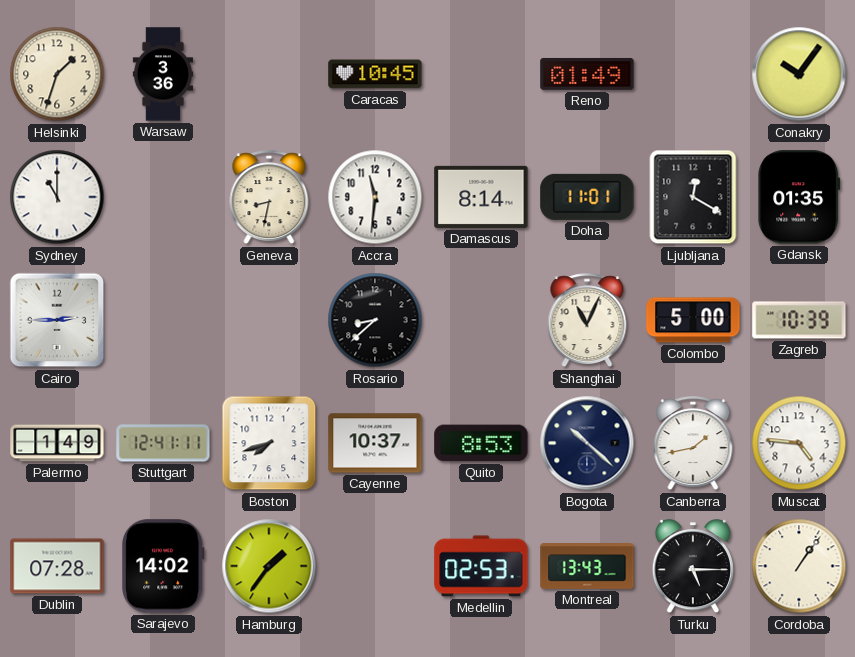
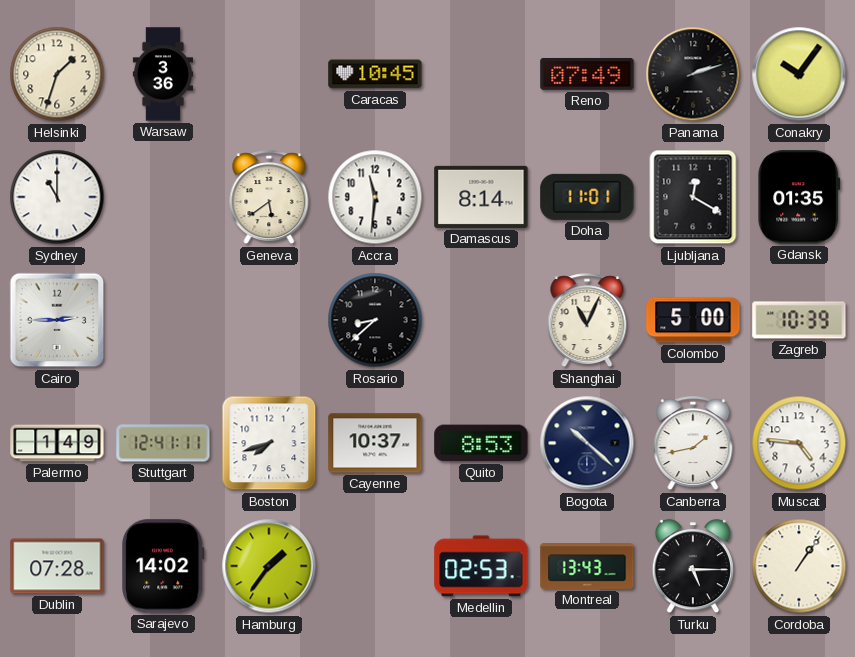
Reno: 01:49 -> 07:49
Panama: none -> 2:12
Geneva: 8:32 -> 5:39
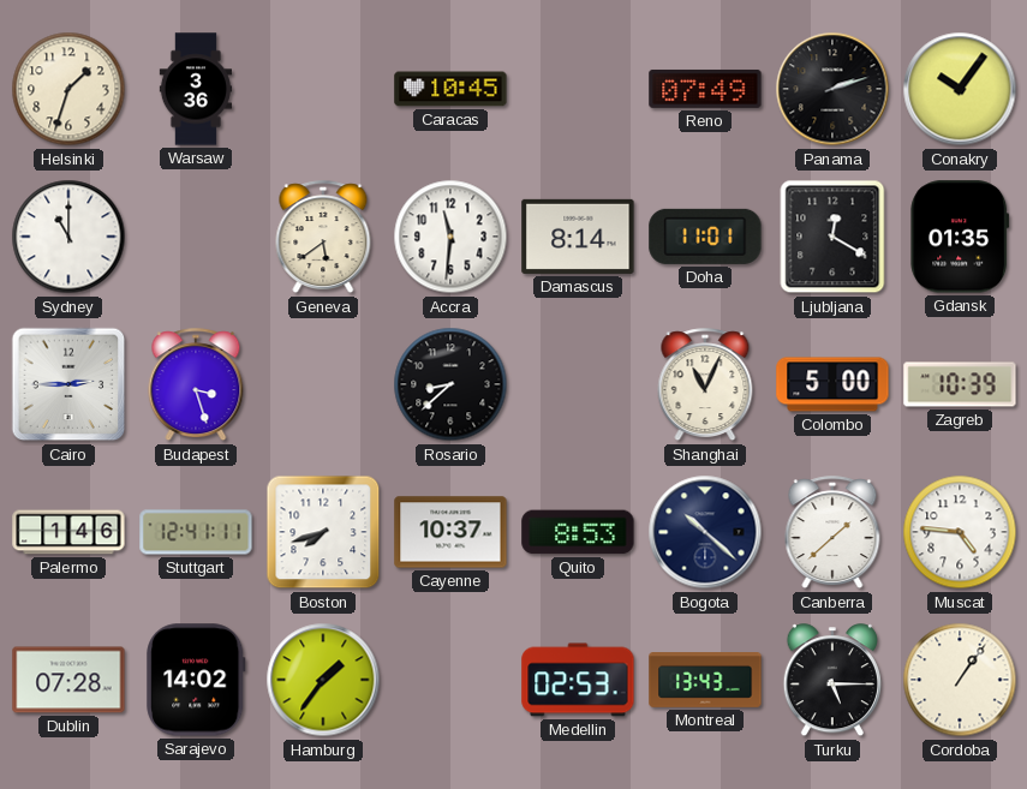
Budapest: none -> 3:27
Palermo: 1:49 -> 1:46
Canberra: 1:43 -> 1:38
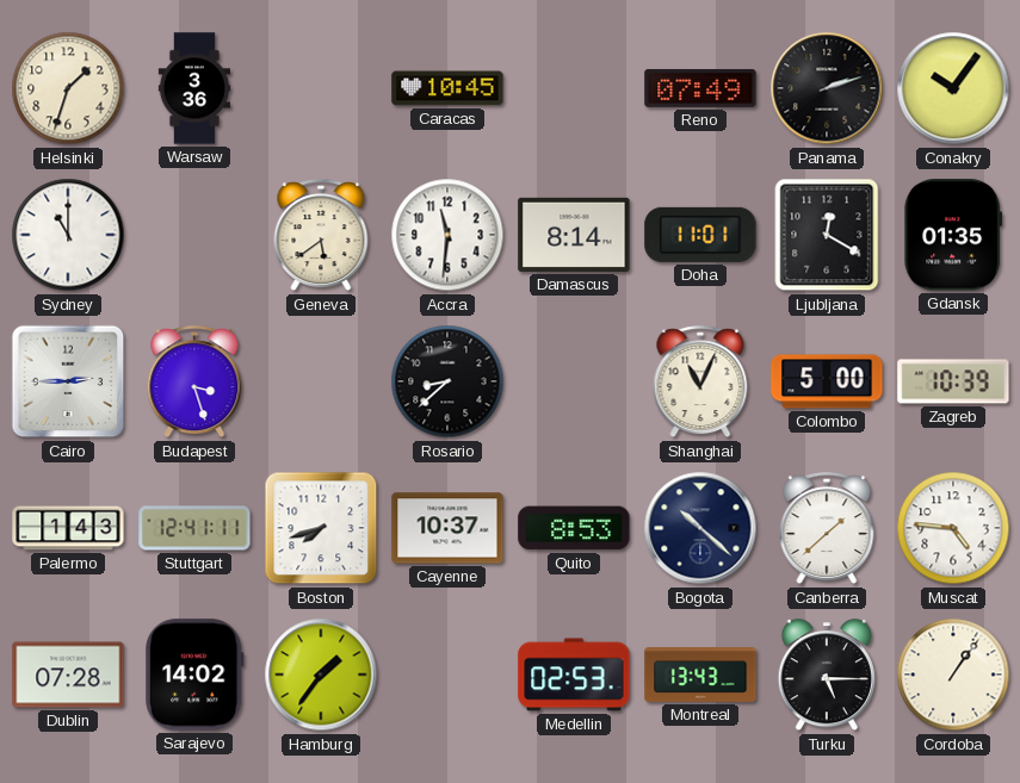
Palermo: 1:46 -> 1:43
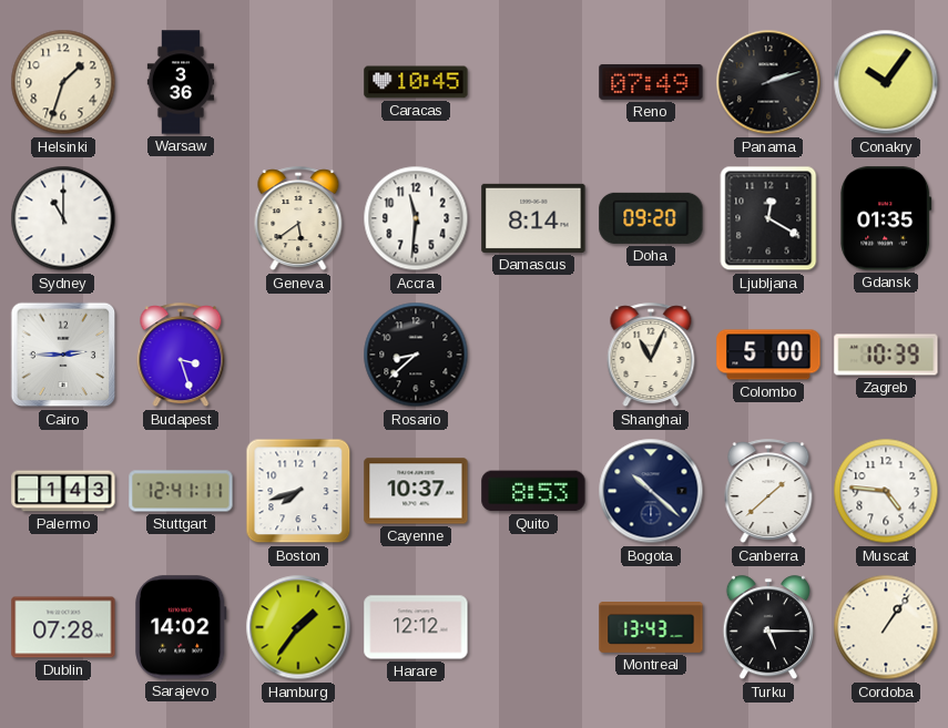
Doha: 11:01 -> 09:20
Harare: none -> 12:12
Medellin: 02:53 -> none
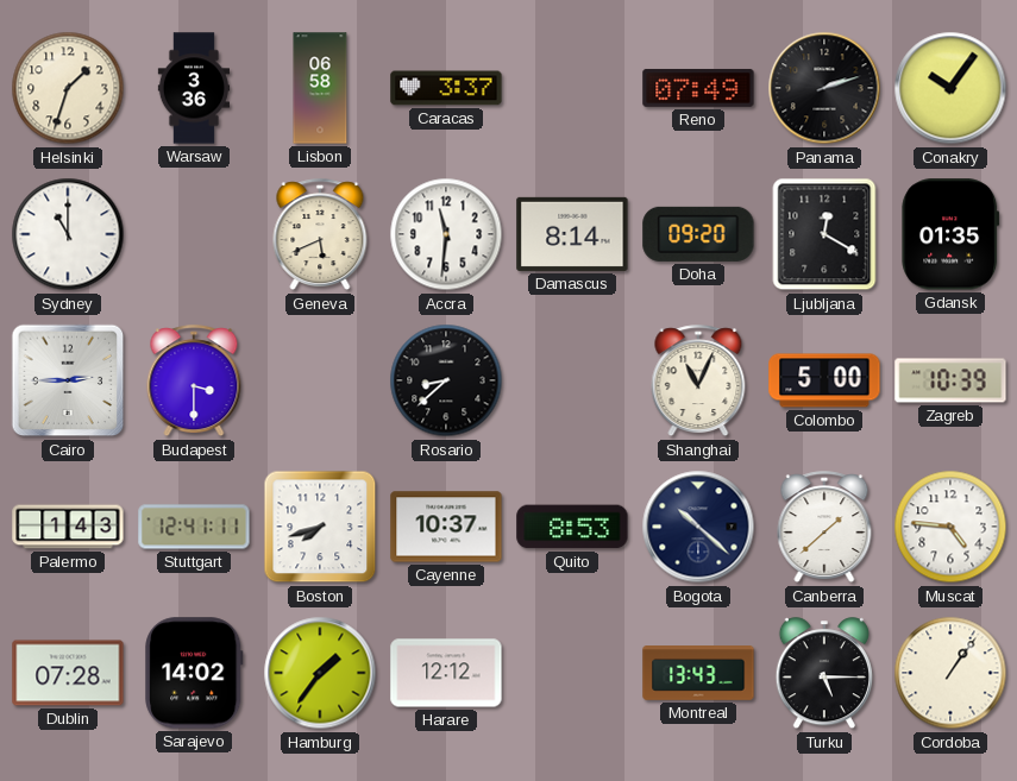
Lisbon: none -> 06:58
Caracas: 10:45 -> 3:37
Geneva: 5:39 -> 5:41
Budapest: 3:27 -> 3:30
